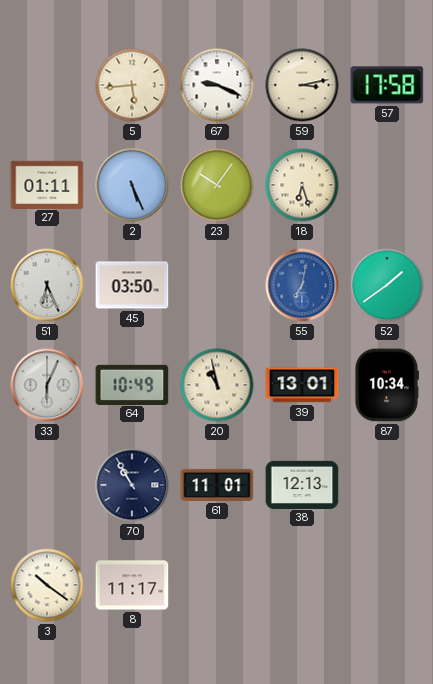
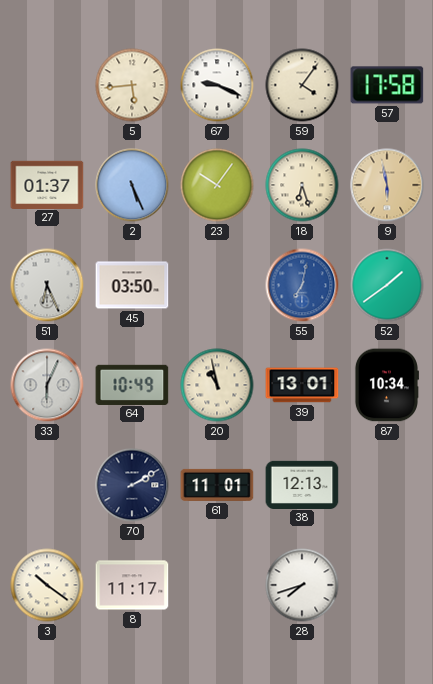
59: 3:13 -> 4:06
27: 01:11 -> 01:37
9: none -> 5:58
70: 10:55 -> 2:10
28: none -> 7:42
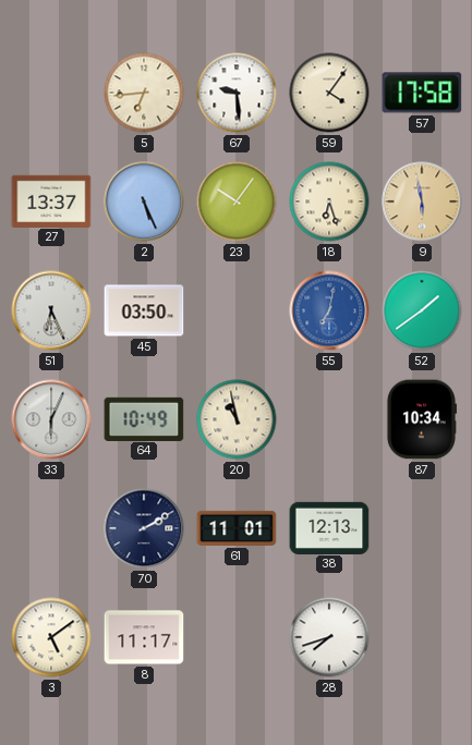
5: 5:44 -> 6:44
67: 9:19 -> 9:29
27: 01:37 -> 13:37
39: 13:01 -> none
3: 10:21 -> 5:09
